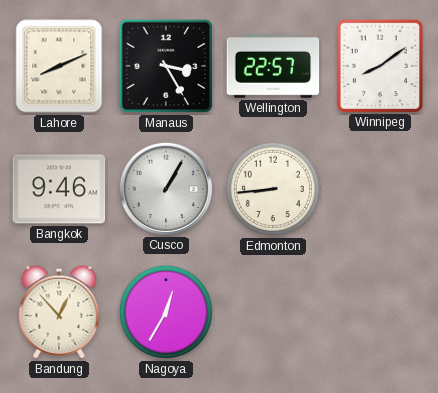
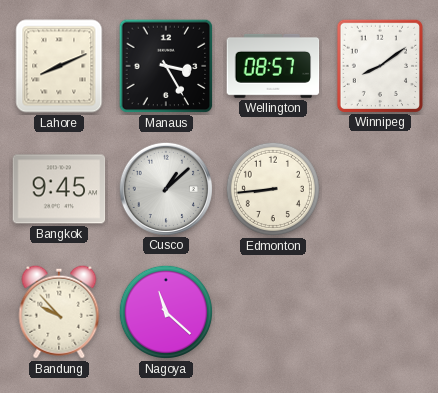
Wellington: 22:57 -> 08:57
Bangkok: 9:46 -> 9:45
Cusco: 1:05 -> 1:08
Bandung: 12:53 -> 9:53
Nagoya: 12:35 -> 11:22
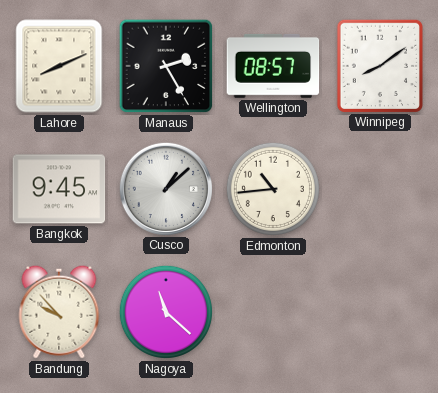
Manaus: 3:25 -> 2:25
Edmonton: 8:44 -> 10:44
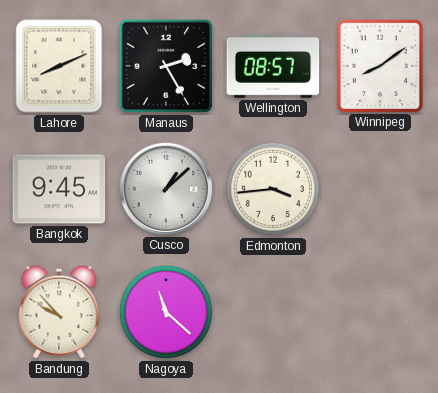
Edmonton: 10:44 -> 3:44
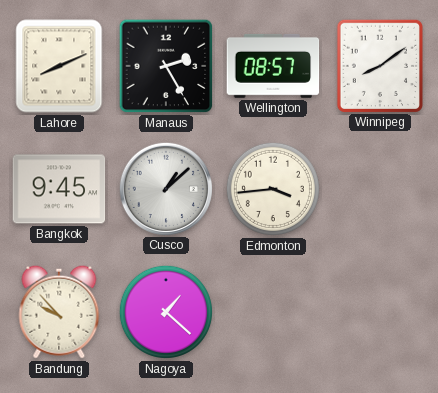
Nagoya: 11:22 -> 1:22
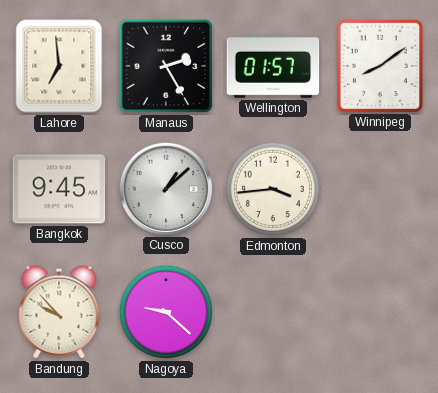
Lahore: 8:11 -> 6:59
Wellington: 08:57 -> 01:57
Nagoya: 1:22 -> 9:22
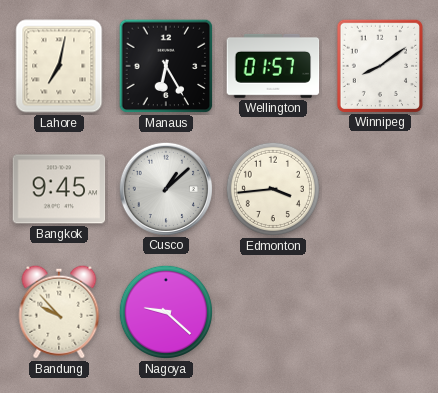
Lahore: 6:59 -> 7:02
Manaus: 2:25 -> 6:25
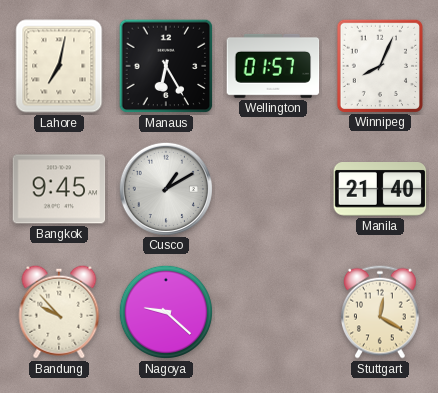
Winnipeg: 8:09 -> 8:04
Cusco: 1:08 -> 1:10
Edmonton: 3:44 -> none
Manila: none -> 21:40
Stuttgart: none -> 12:20
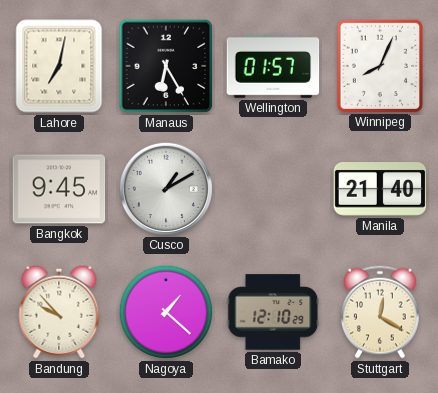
Nagoya: 9:22 -> 1:22
Bamako: none -> 12:10
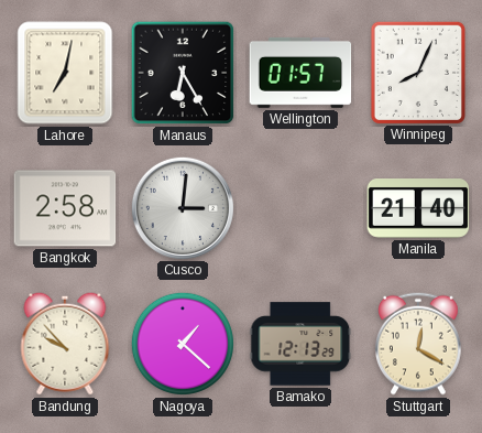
Bangkok: 9:45 -> 2:58
Cusco: 1:10 -> 3:01
Bamako: 12:10 -> 12:13
